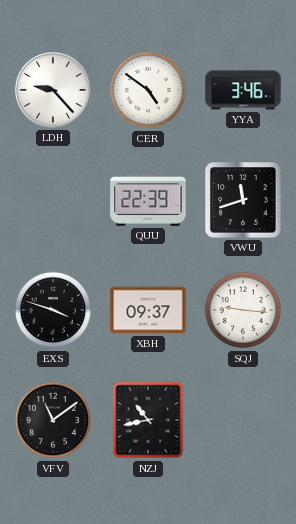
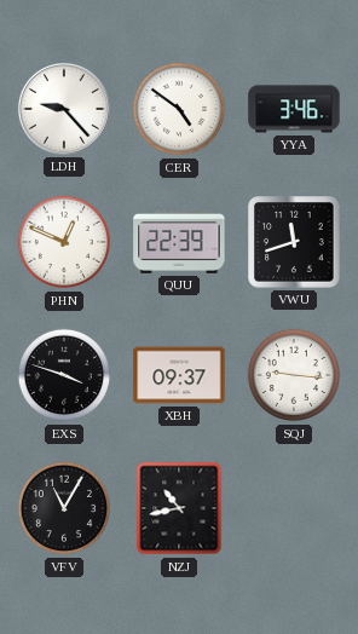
PHN: none -> 12:49
VFV: 11:09 -> 11:05
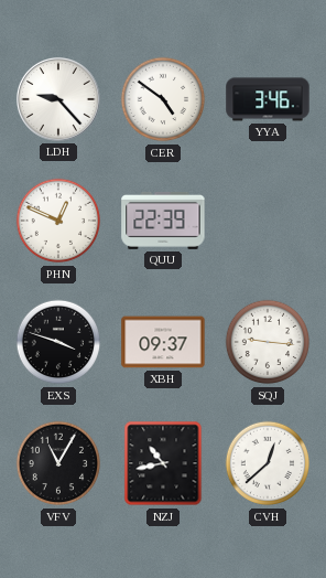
VWU: 11:42 -> none
CVH: none -> 12:38
